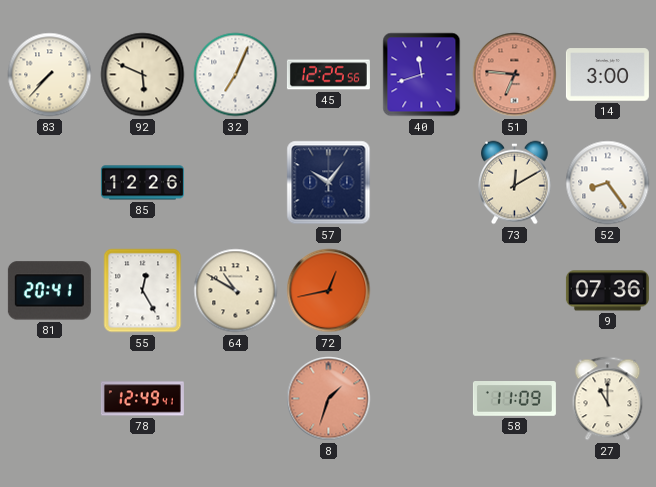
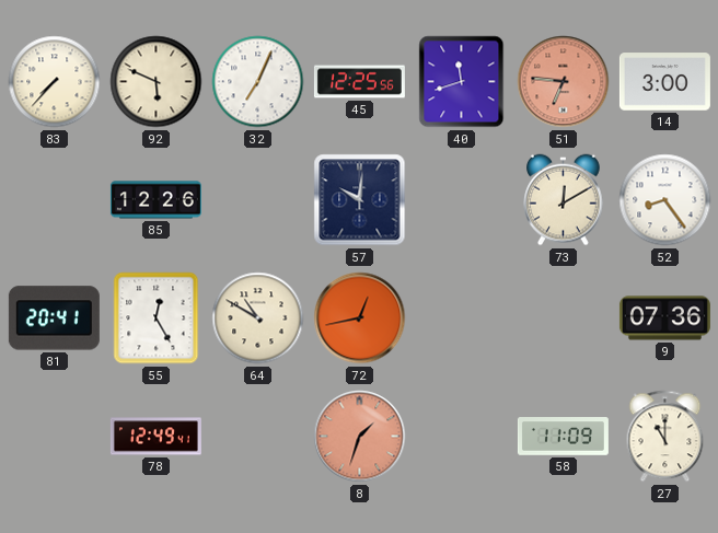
57: 10:06 -> 10:01
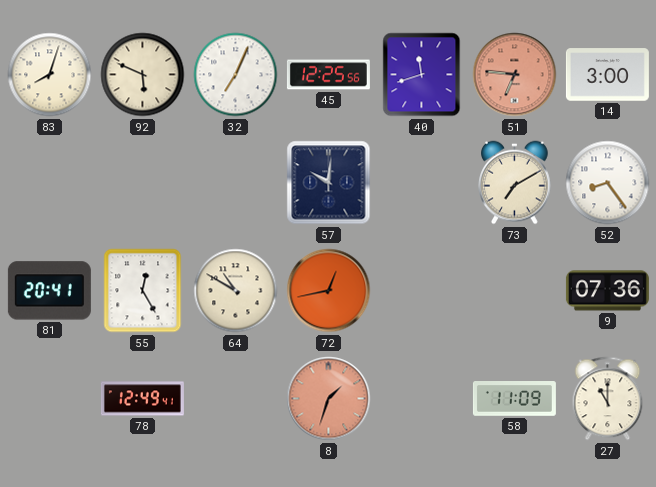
83: 7:37 -> 8:03
85: 12:26 -> none
73: 12:10 -> 7:10
